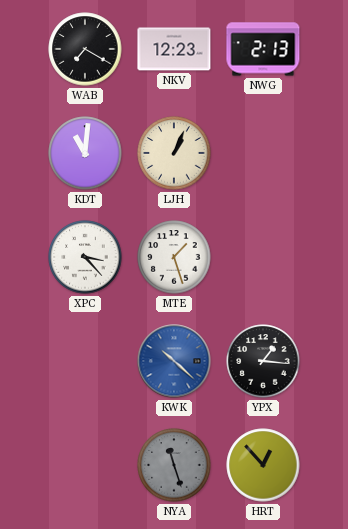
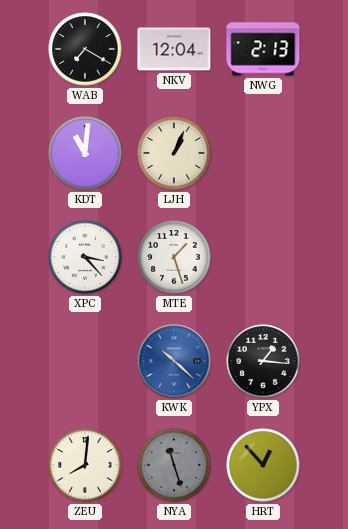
NKV: 12:23 -> 12:04
ZEU: none -> 8:01
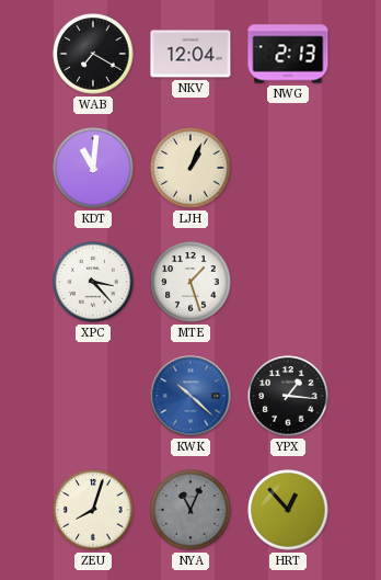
ZEU: 8:01 -> 8:03
NYA: 11:27 -> 11:04
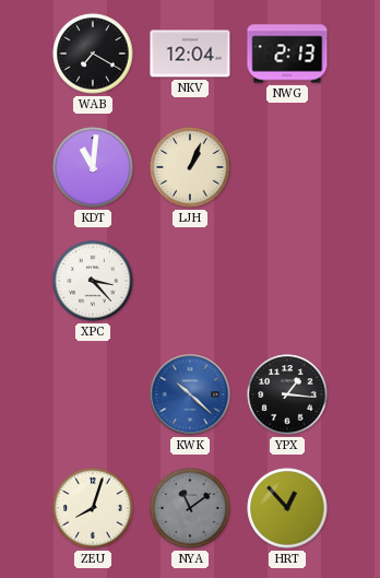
MTE: 1:27 -> none
NYA: 11:04 -> 11:09
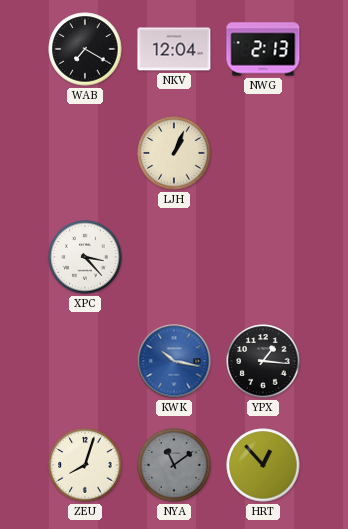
KDT: 11:01 -> none
KWK: 10:22 -> 10:17
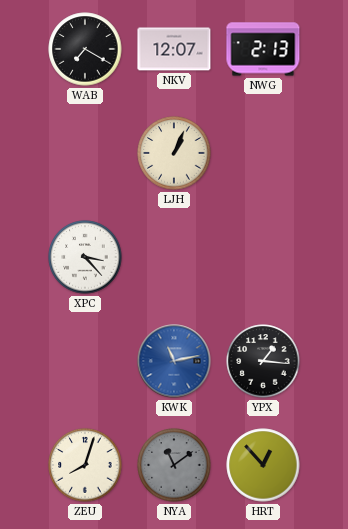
NKV: 12:04 -> 12:07
KWK: 10:17 -> 11:13
